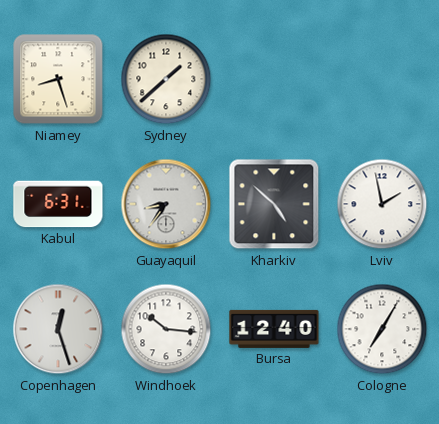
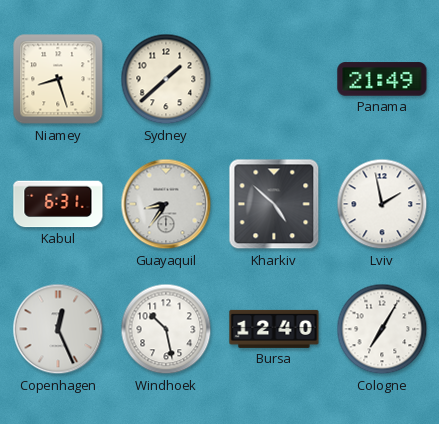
Panama: none -> 21:49
Copenhagen: 12:27 -> 12:26
Windhoek: 10:16 -> 10:28
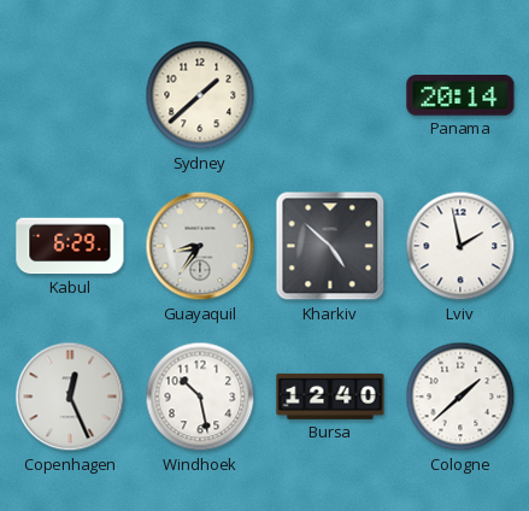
Niamey: 8:27 -> none
Panama: 21:49 -> 20:14
Kabul: 6:31 -> 6:29
Cologne: 7:05 -> 1:38
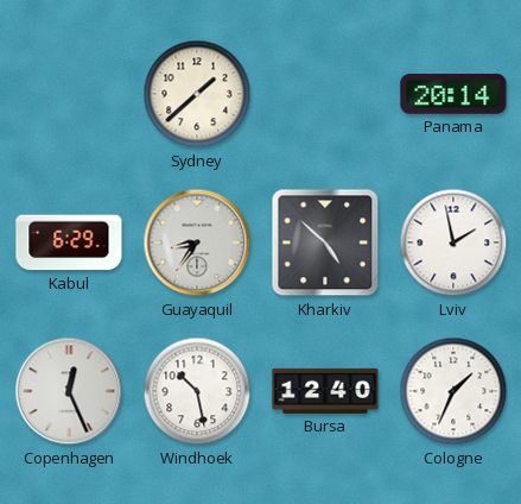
Cologne: 1:38 -> 1:34
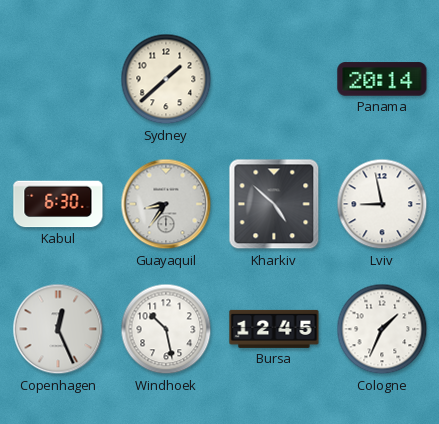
Kabul: 6:29 -> 6:30
Lviv: 1:58 -> 8:58
Bursa: 12:40 -> 12:45
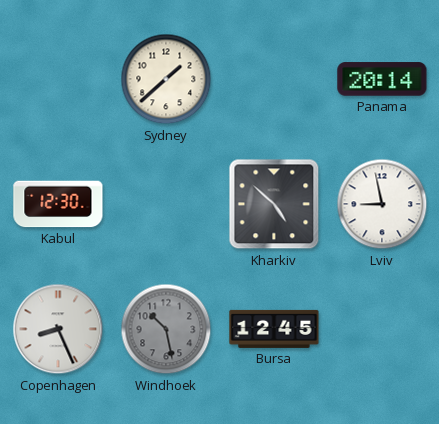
Kabul: 6:30 -> 12:30
Guayaquil: 8:36 -> none
Copenhagen: 12:26 -> 8:26
Windhoek dial: white -> grey
Cologne: 1:34 -> none
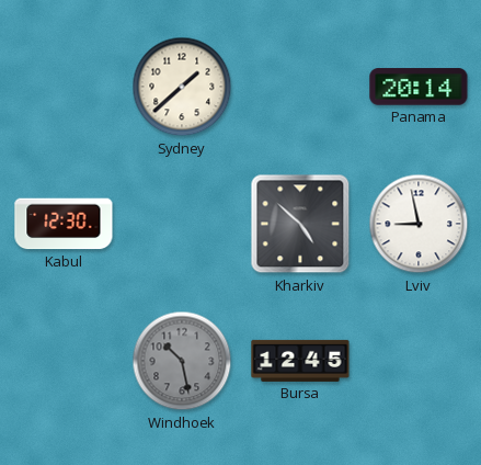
Copenhagen: 8:26 -> none
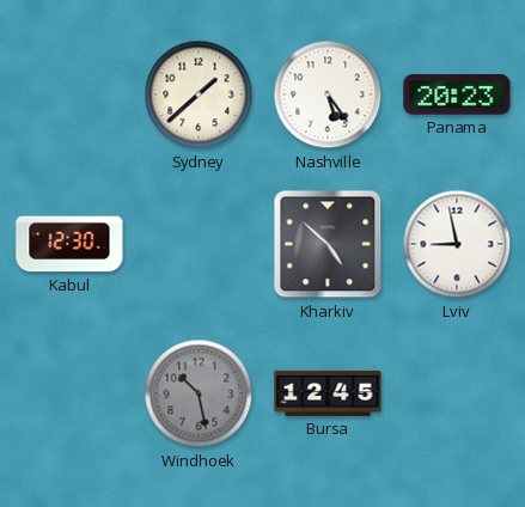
Nashville: none -> 5:24
Panama: 20:14 -> 20:23
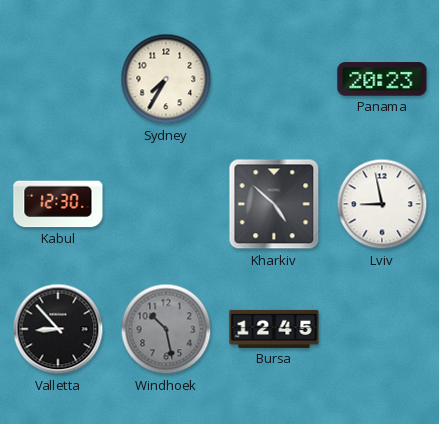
Sydney: 1:38 -> 7:35
Nashville: 5:24 -> none
Valletta: none -> 8:53
